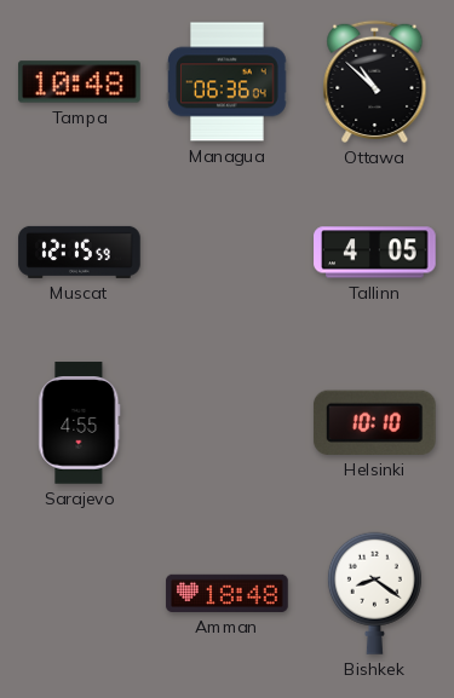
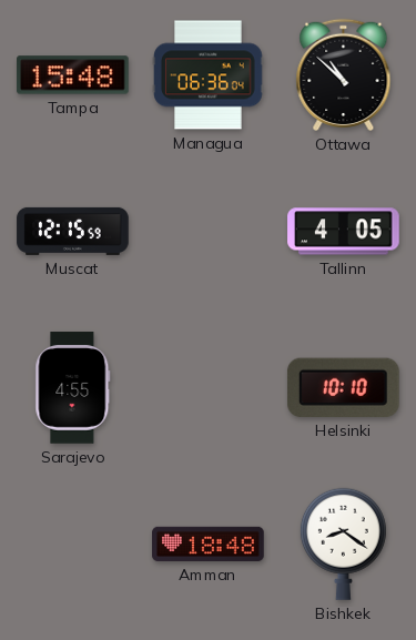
Tampa: 10:48 -> 15:48
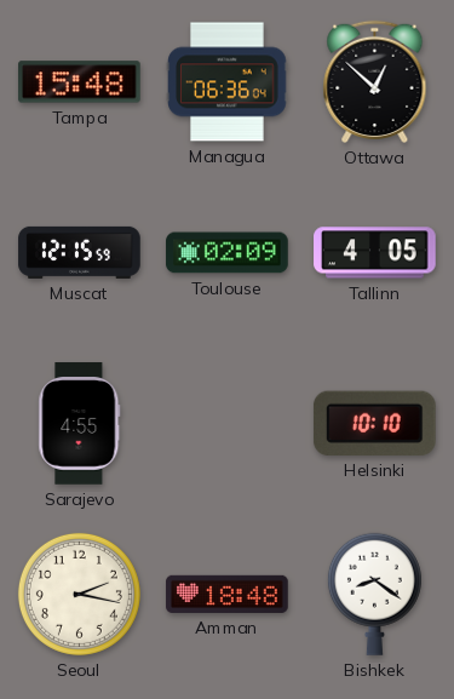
Ottawa: 10:52 -> 12:52
Toulouse: none -> 02:09
Seoul: none -> 2:17
